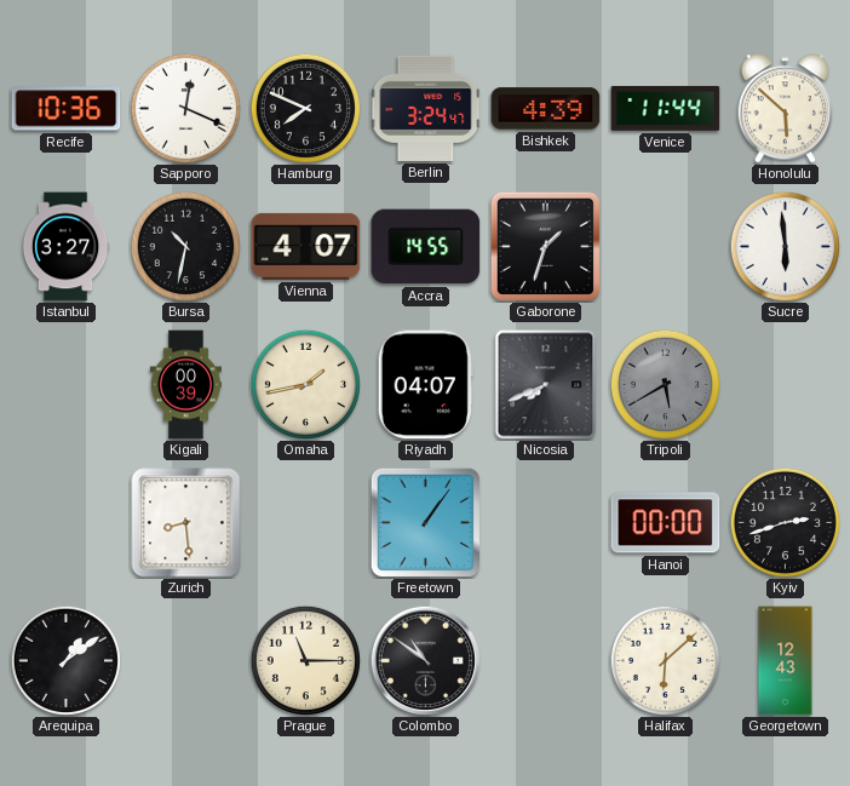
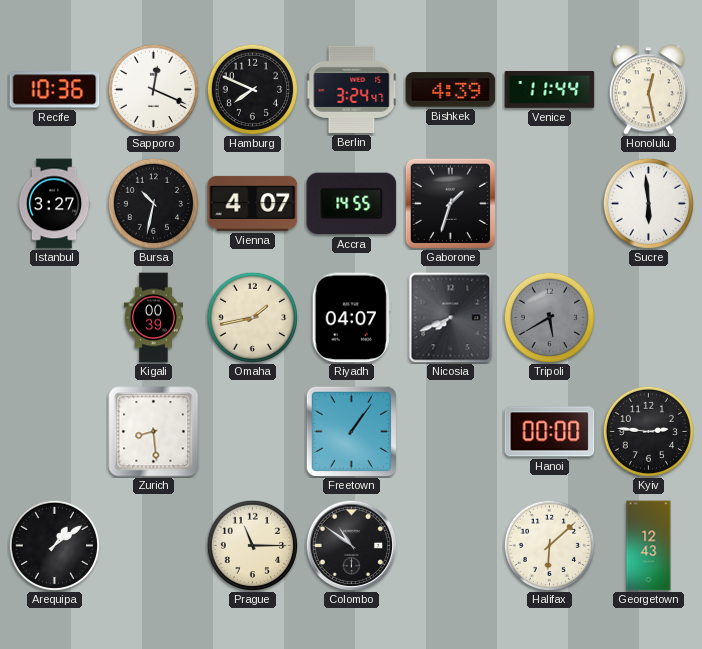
Honolulu: 5:52 -> 12:28
Kyiv: 2:42 -> 2:46
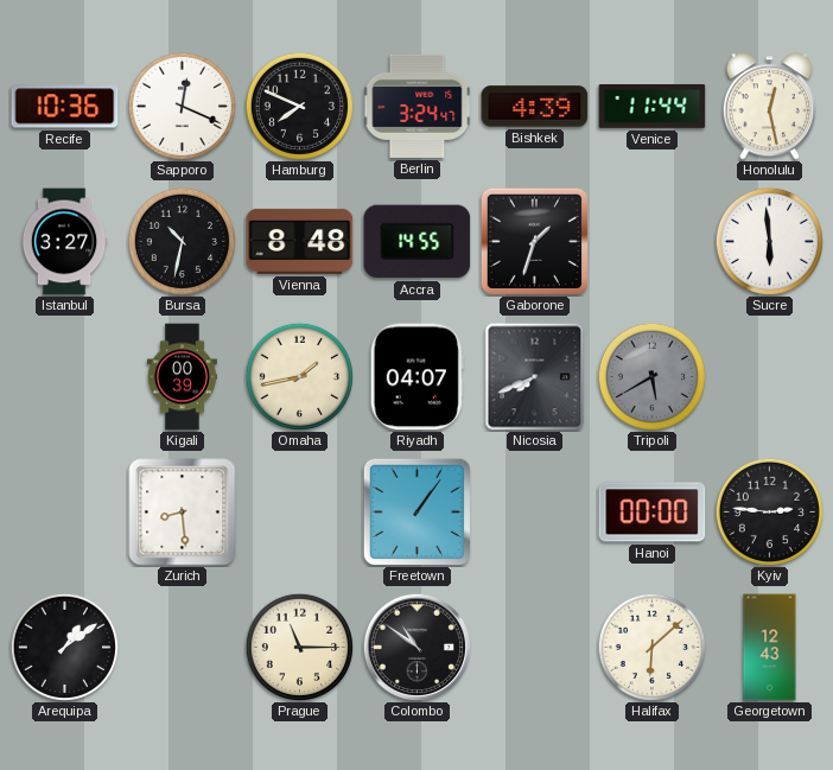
Vienna: 4:07 -> 8:48
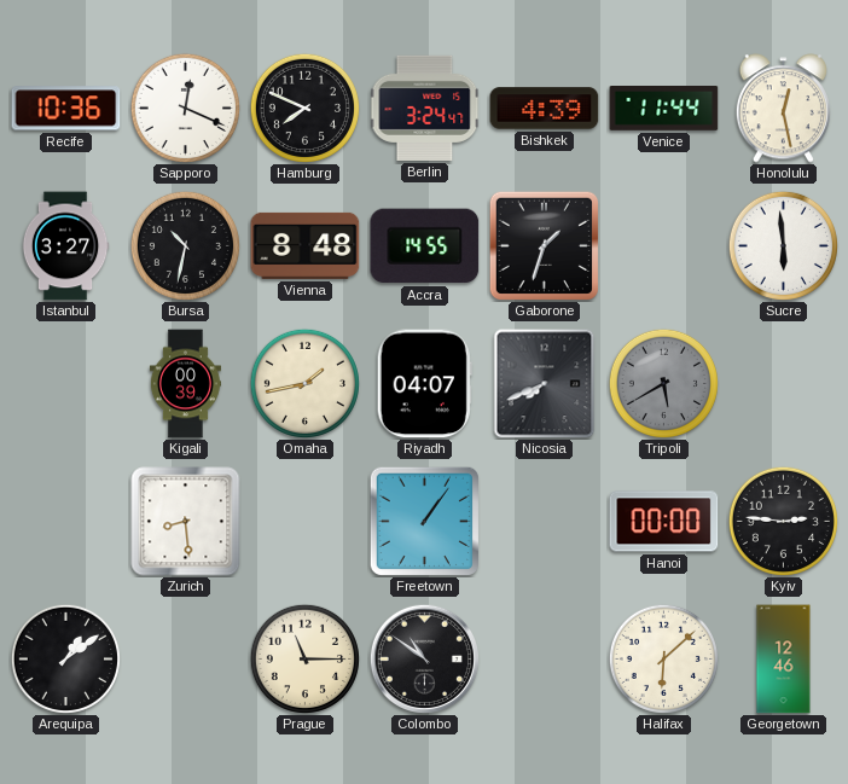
Georgetown: 12:43 -> 12:46
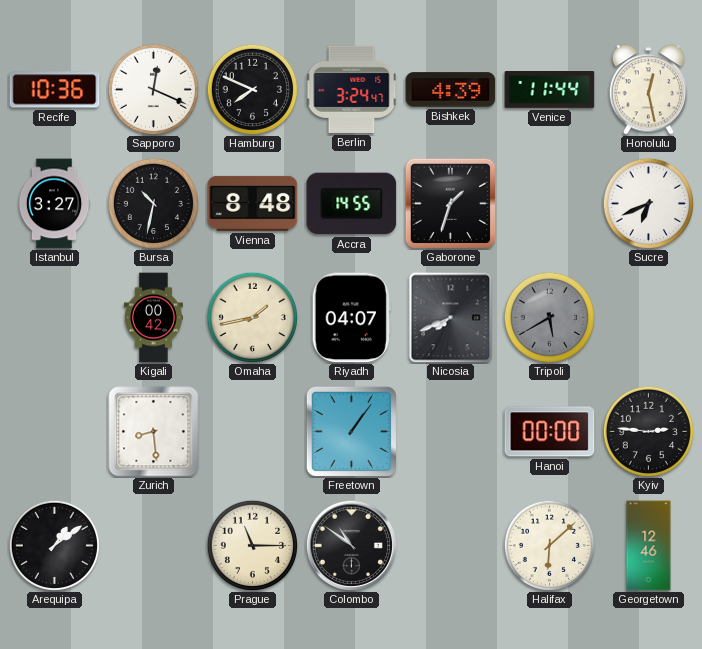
Sucre: 5:59 -> 6:41
Kigali: 00:39 -> 00:42
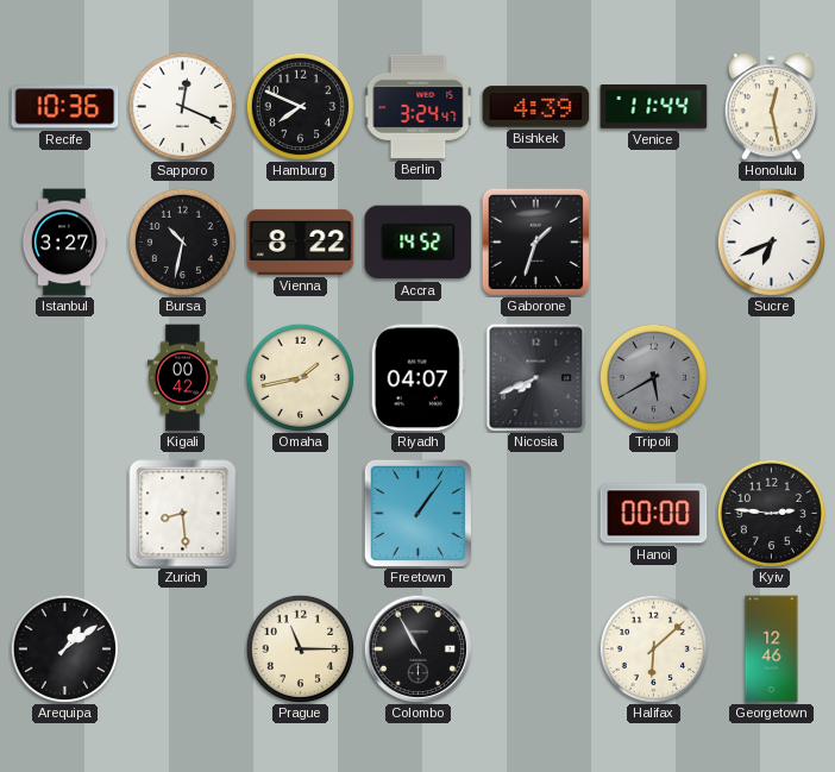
Vienna: 8:48 -> 8:22
Accra: 14:55 -> 14:52
Colombo: 10:51 -> 10:55
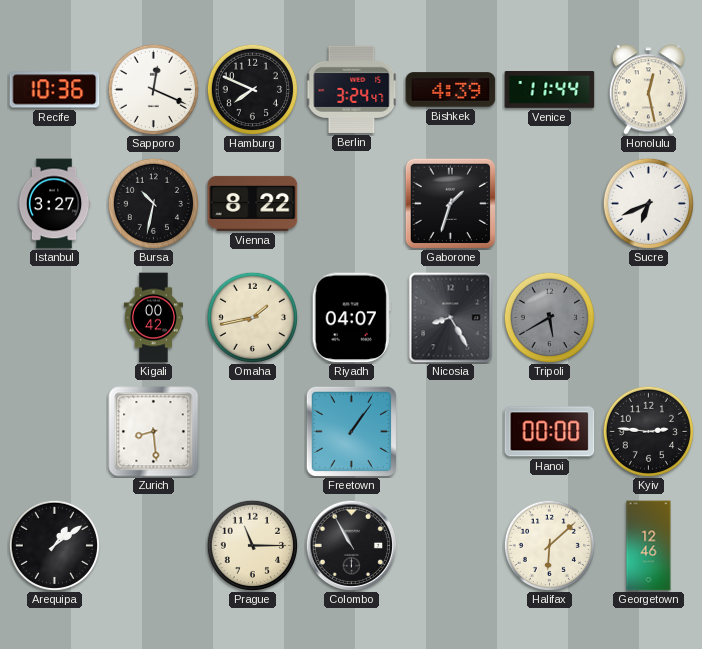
Accra: 14:52 -> none
Nicosia: 7:41 -> 8:25
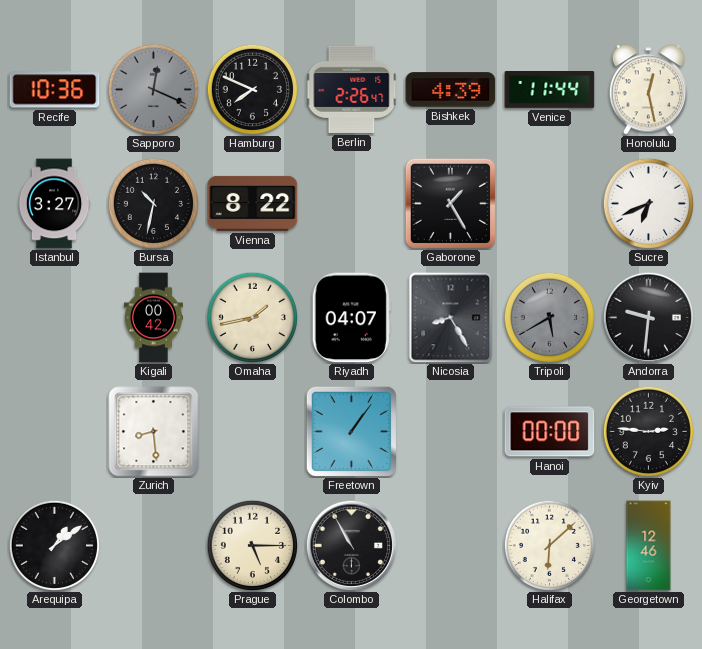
Sapporo dial: white -> grey
Berlin: 3:24 -> 2:26
Gaborone: 1:33 -> 1:25
Andorra: none -> 9:31
Prague: 11:15 -> 5:15
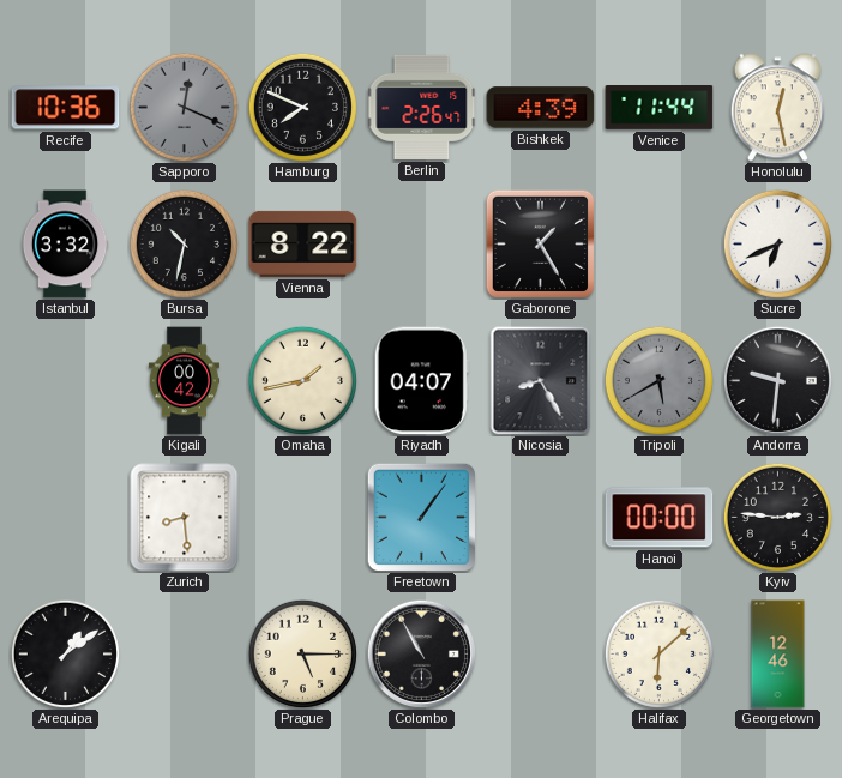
Istanbul: 3:27 -> 3:32
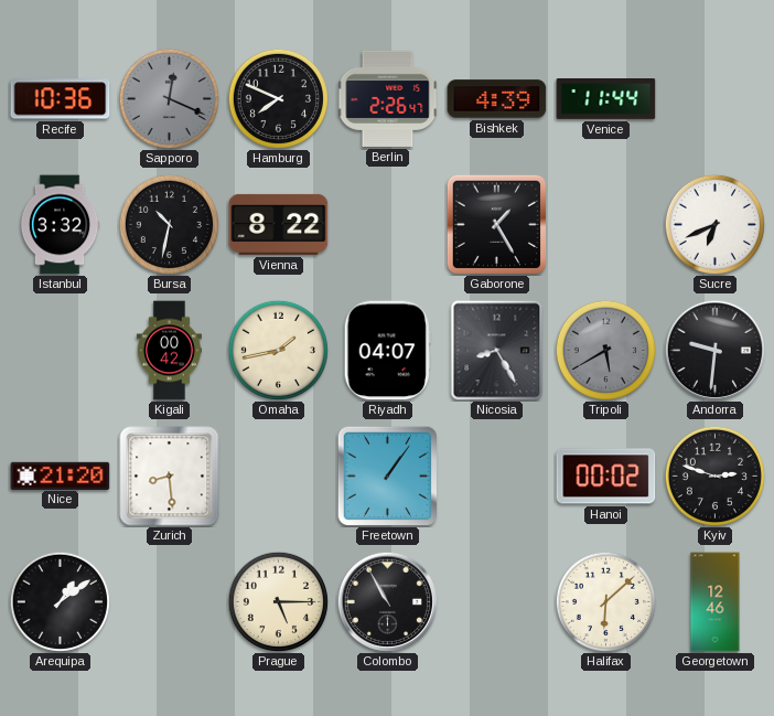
Honolulu: 12:28 -> none
Nice: none -> 21:20
Hanoi: 00:00 -> 00:02
Kyiv: 2:46 -> 2:48
